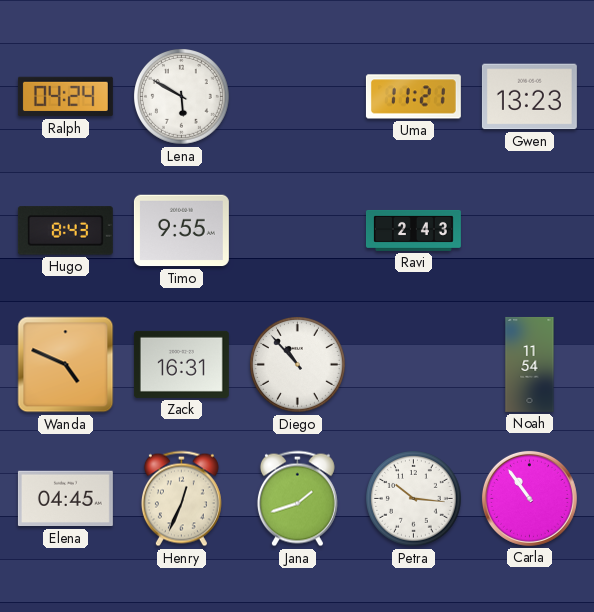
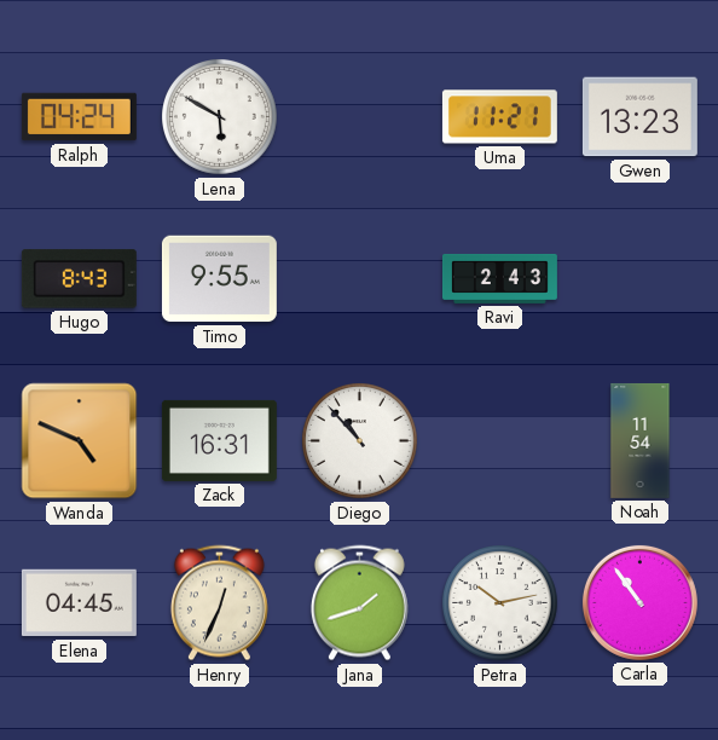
Petra: 10:16 -> 10:13
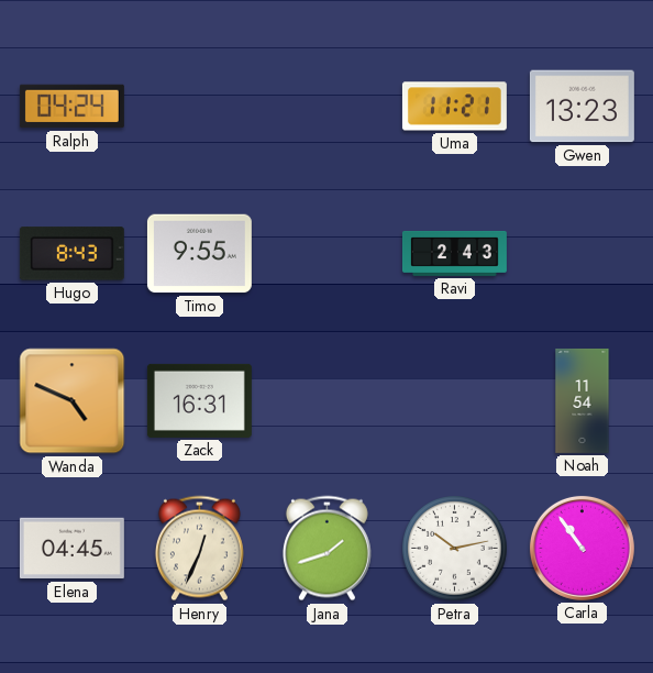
Lena: 5:50 -> none
Diego: 10:53 -> none
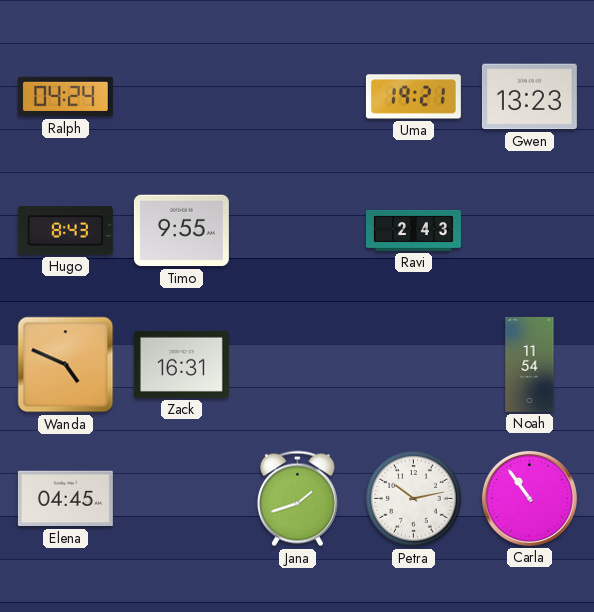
Uma: 11:21 -> 19:21
Henry: 12:34 -> none
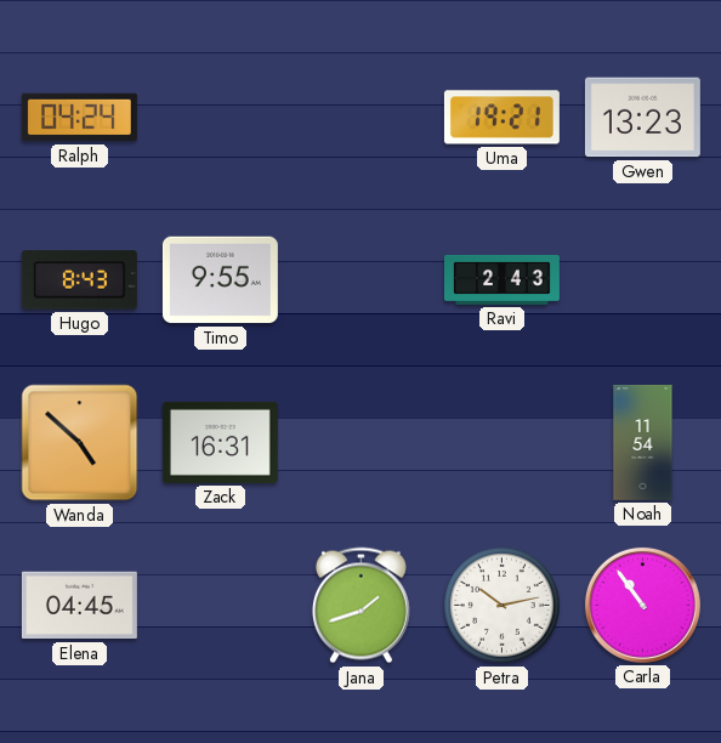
Wanda: 4:49 -> 4:52
